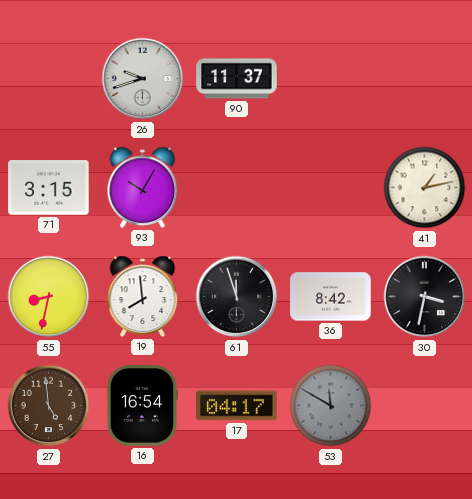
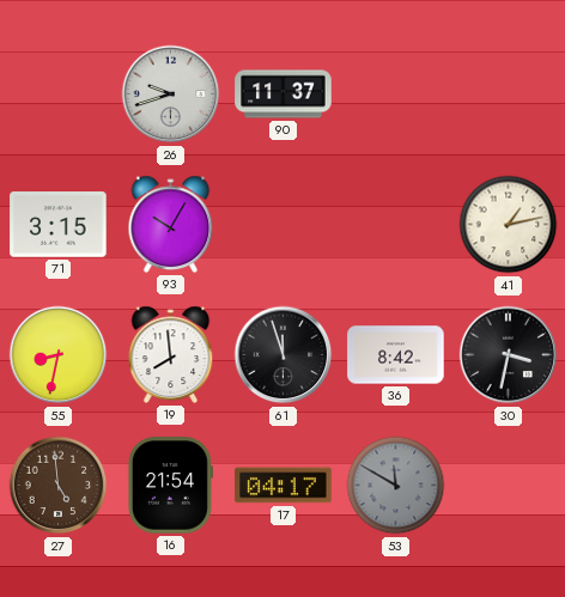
16: 16:54 -> 21:54
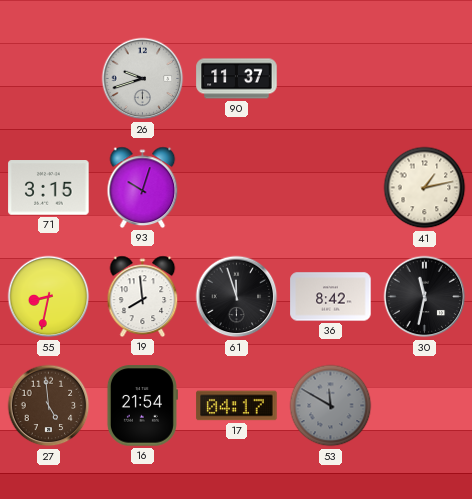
93: 10:05 -> 10:03
30: 3:32 -> 11:32
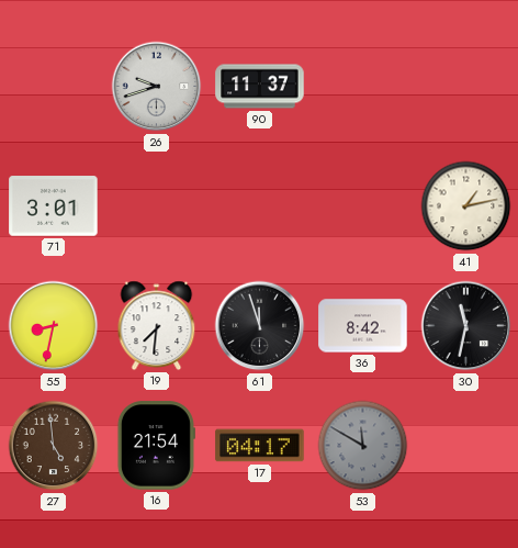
71: 3:15 -> 3:01
93: 10:03 -> none
19: 7:59 -> 7:31
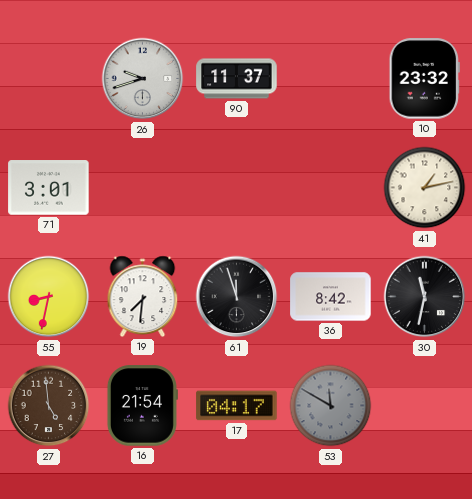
10: none -> 23:32
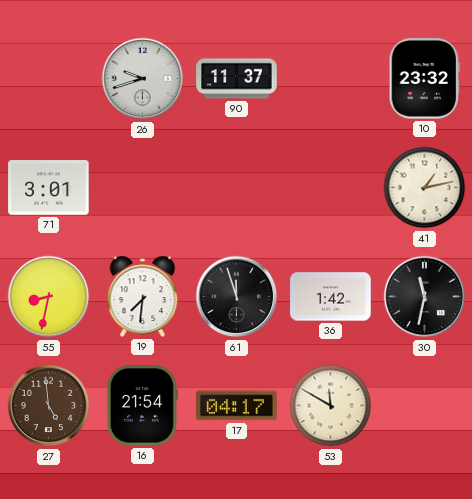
36: 8:42 -> 1:42
53 dial: grey -> cream
